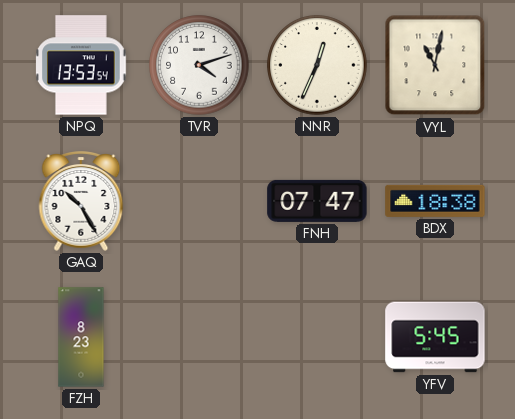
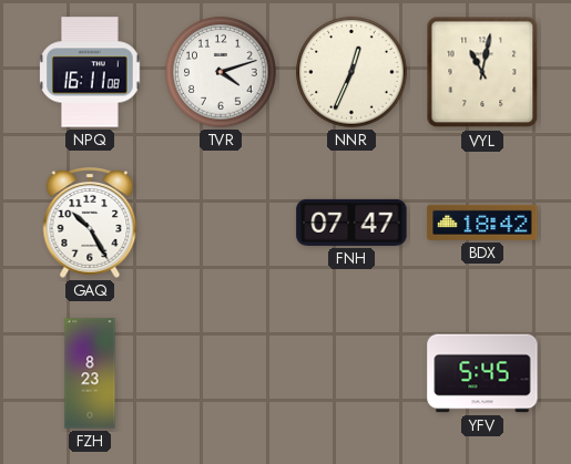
NPQ: 13:53 -> 16:11
BDX: 18:38 -> 18:42
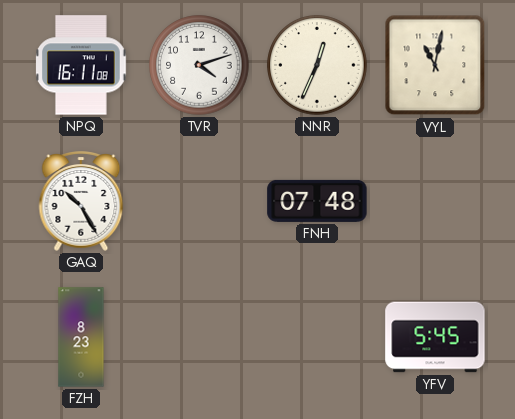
FNH: 07:47 -> 07:48
BDX: 18:42 -> none
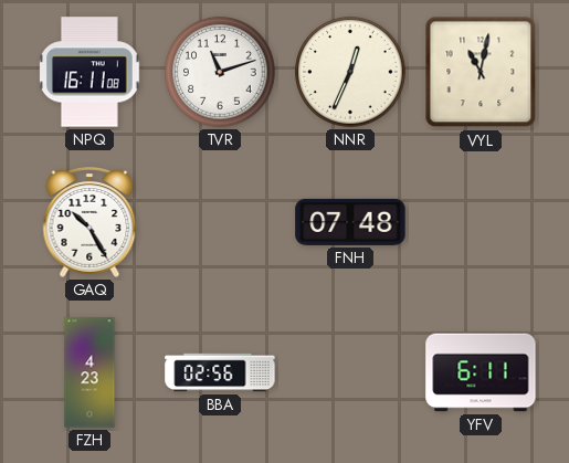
TVR: 4:12 -> 11:12
FZH: 8:23 -> 4:23
BBA: none -> 02:56
YFV: 5:45 -> 6:11
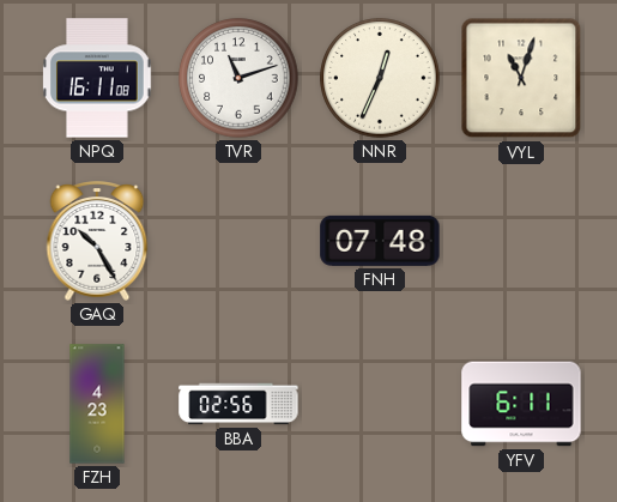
VYL: 11:02 -> 11:03
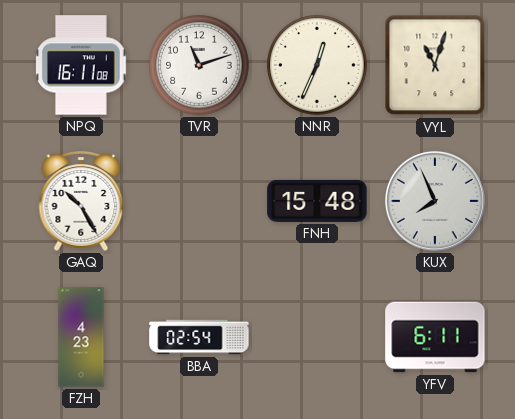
FNH: 07:48 -> 15:48
KUX: none -> 7:56
BBA: 02:56 -> 02:54
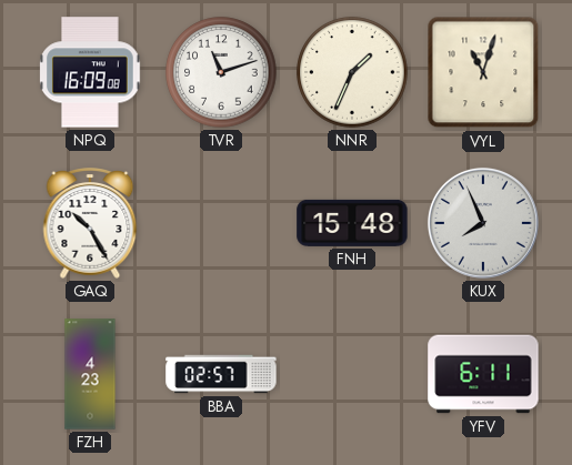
NPQ: 16:11 -> 16:09
NNR: 12:34 -> 1:34
BBA: 02:54 -> 02:57
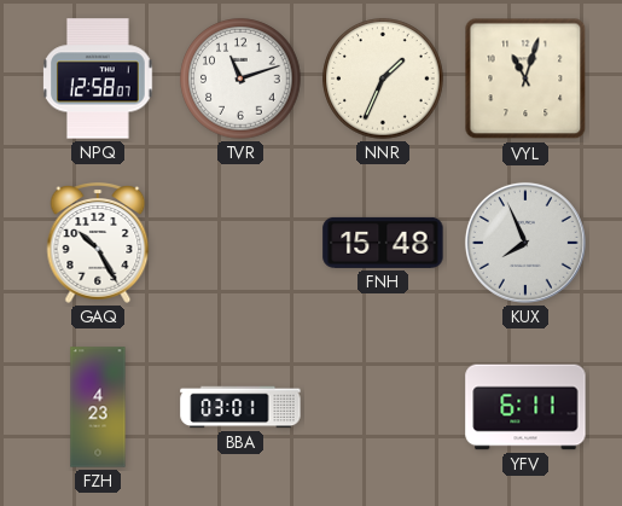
NPQ: 16:09 -> 12:58
BBA: 02:57 -> 03:01
